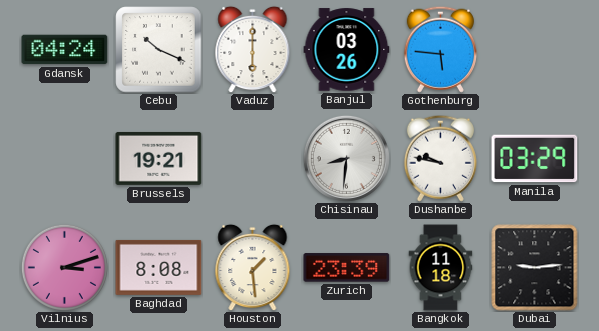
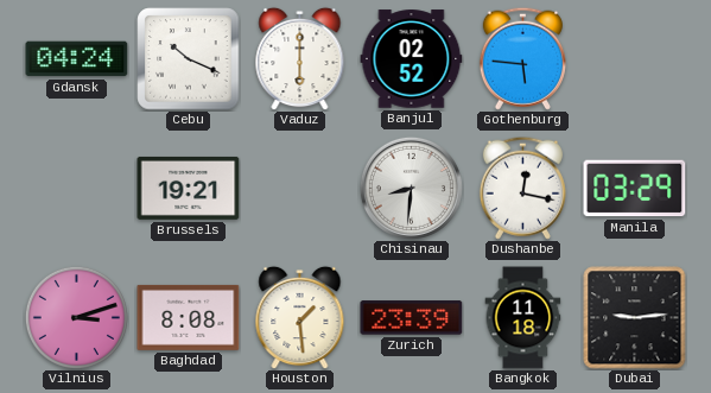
Banjul: 03:26 -> 02:52
Dushanbe: 9:47 -> 12:17
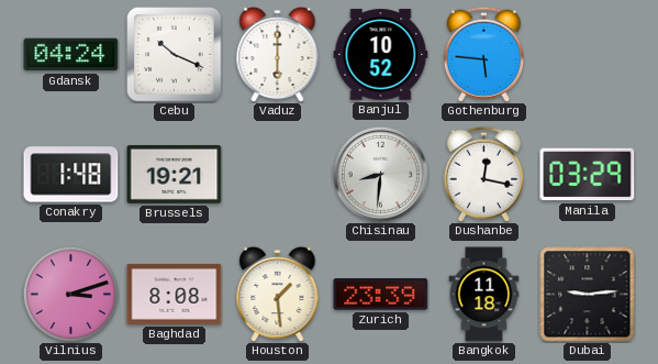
Banjul: 02:52 -> 10:52
Conakry: none -> 1:48
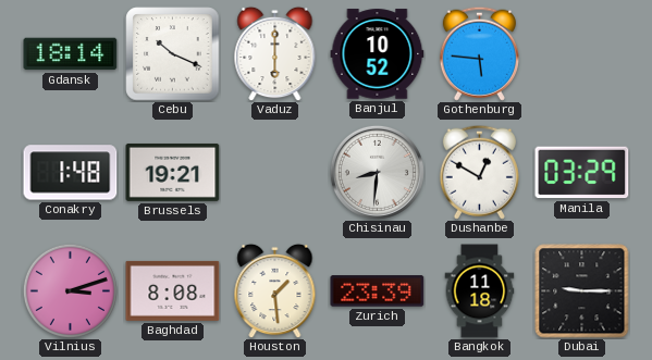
Gdansk: 04:24 -> 18:14
Dushanbe: 12:17 -> 12:50
Dubai: 9:14 -> 9:15
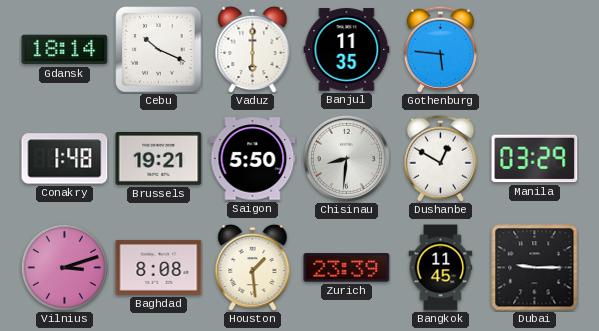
Banjul: 10:52 -> 11:35
Saigon: none -> 5:50
Bangkok: 11:18 -> 11:45
